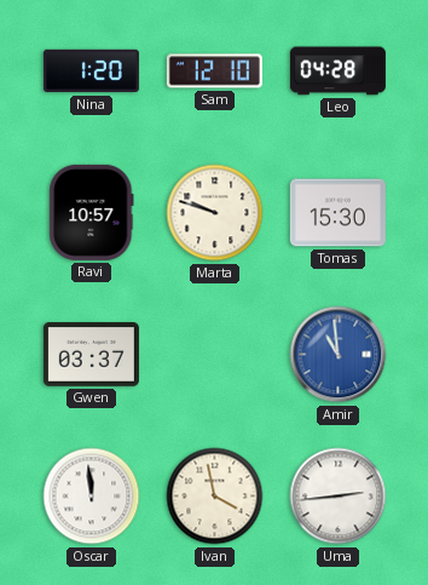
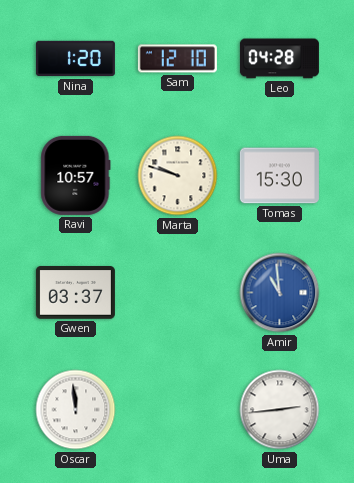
Ivan: 3:58 -> none
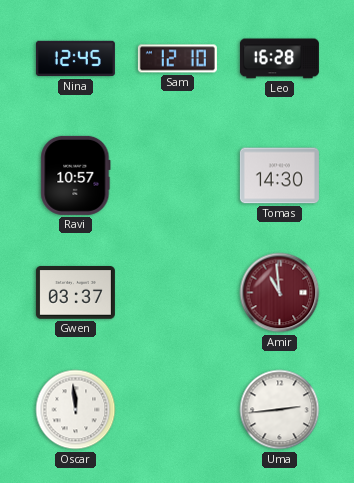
Nina: 1:20 -> 12:45
Leo: 04:28 -> 16:28
Marta: 9:48 -> none
Tomas: 15:30 -> 14:30
Amir dial: blue -> burgundy
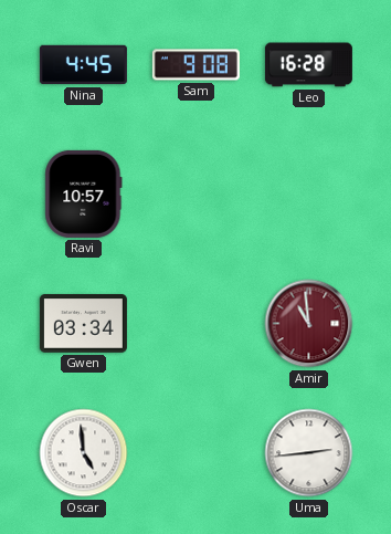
Nina: 12:45 -> 4:45
Sam: 12:10 -> 9:08
Tomas: 14:30 -> none
Gwen: 03:37 -> 03:34
Oscar: 11:59 -> 4:59
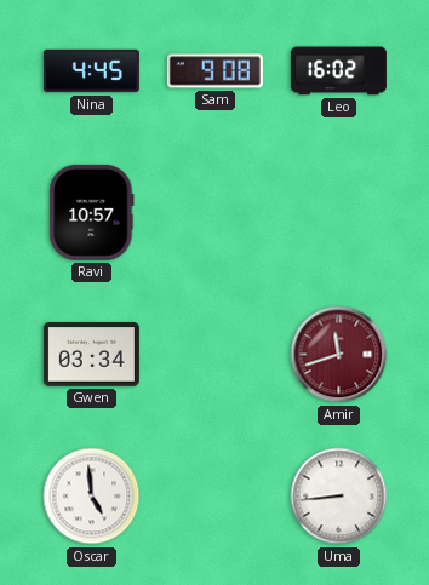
Leo: 16:28 -> 16:02
Amir: 10:59 -> 11:42
Uma: 2:44 -> 8:44
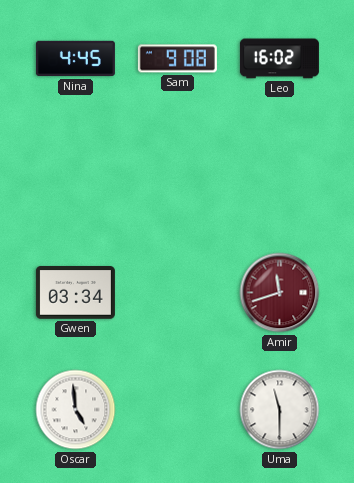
Ravi: 10:57 -> none
Uma: 8:44 -> 11:30
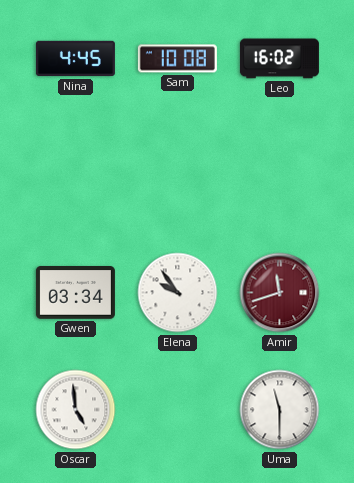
Sam: 9:08 -> 10:08
Elena: none -> 9:54
